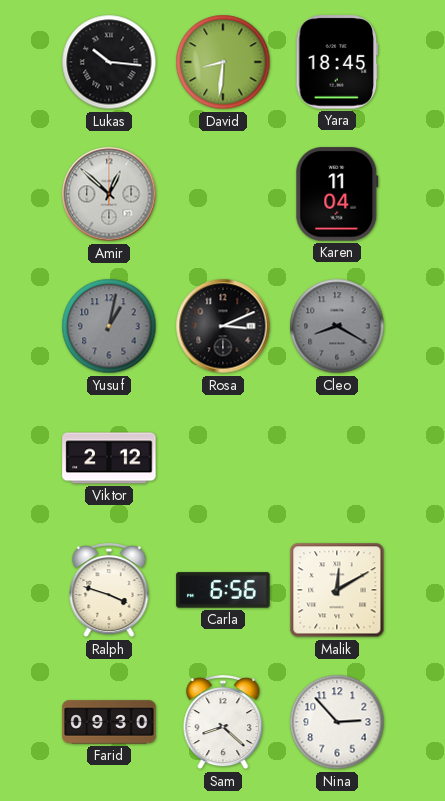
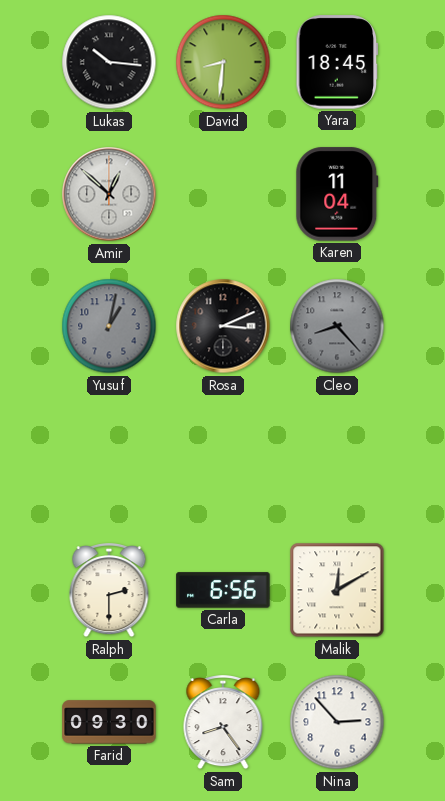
Cleo: 8:20 -> 8:23
Viktor: 2:12 -> none
Ralph: 3:48 -> 2:30
Sam: 8:22 -> 8:24
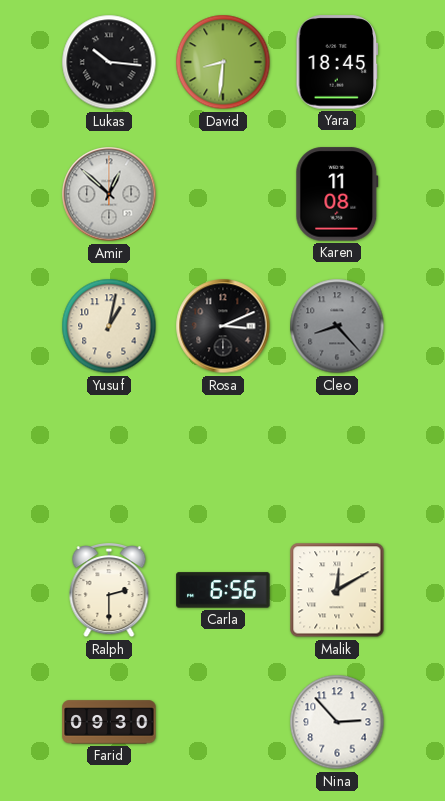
Karen: 11:04 -> 11:08
Yusuf dial: grey -> cream
Sam: 8:24 -> none
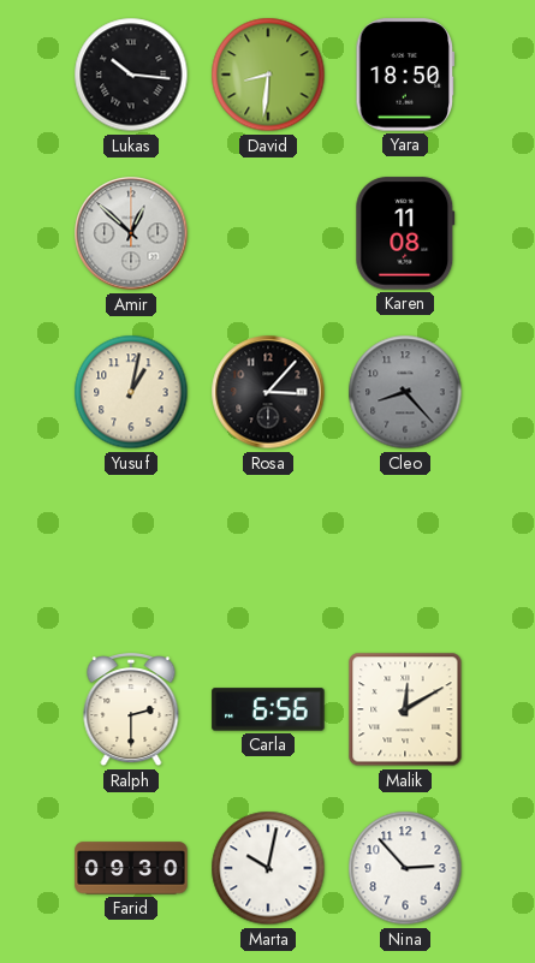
Yara: 18:45 -> 18:50
Rosa: 3:11 -> 3:07
Marta: none -> 10:02
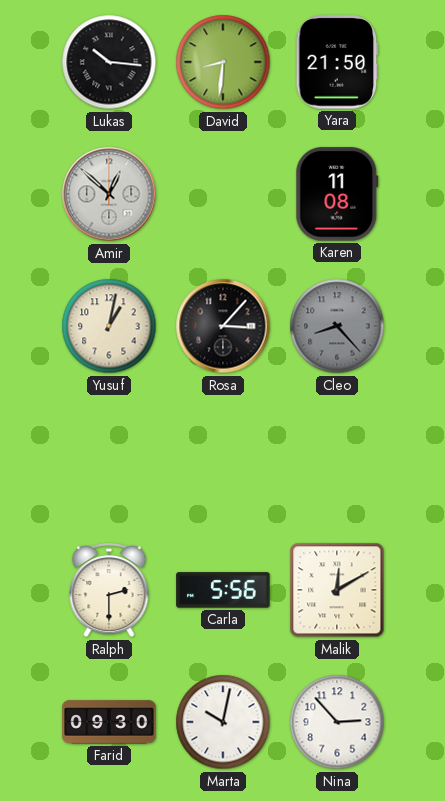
Yara: 18:50 -> 21:50
Carla: 6:56 -> 5:56
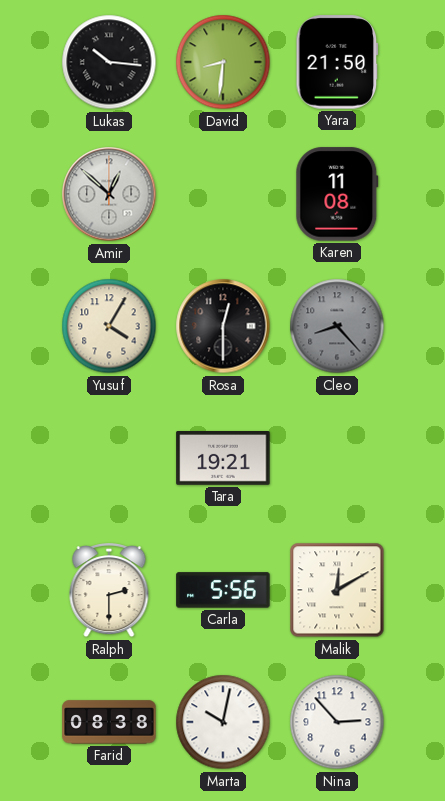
Yusuf: 1:02 -> 4:05
Rosa: 3:07 -> 12:30
Tara: none -> 19:21
Farid: 09:30 -> 08:38
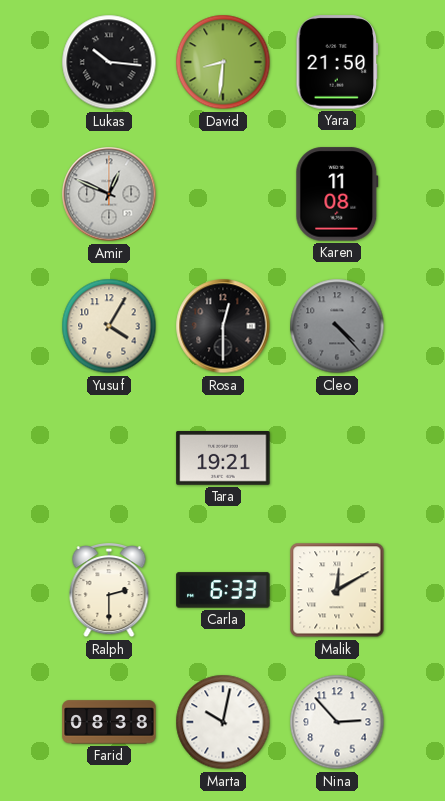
Amir: 12:52 -> 12:49
Cleo: 8:23 -> 4:23
Carla: 5:56 -> 6:33
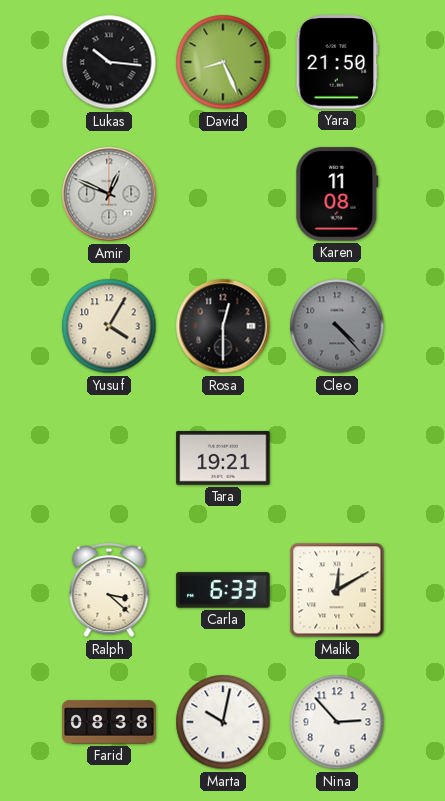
David: 8:31 -> 8:26
Ralph: 2:30 -> 3:22
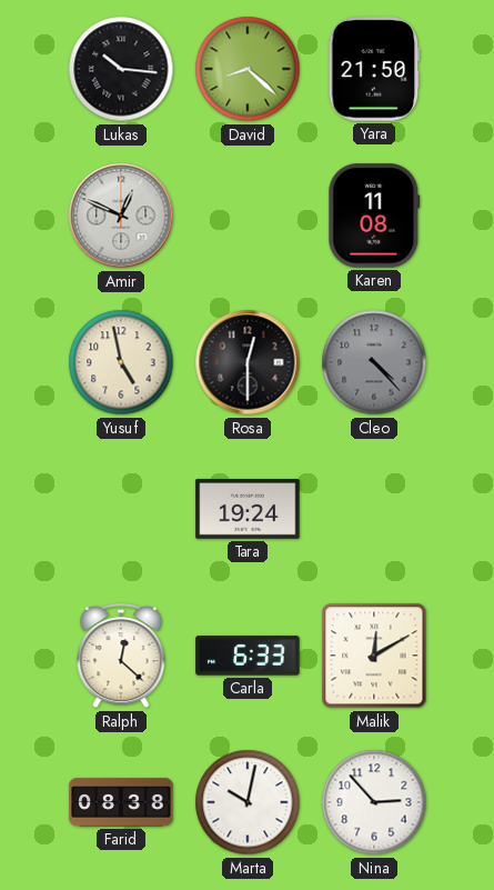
David: 8:26 -> 8:22
Yusuf: 4:05 -> 4:58
Tara: 19:21 -> 19:24
Ralph: 3:22 -> 12:22
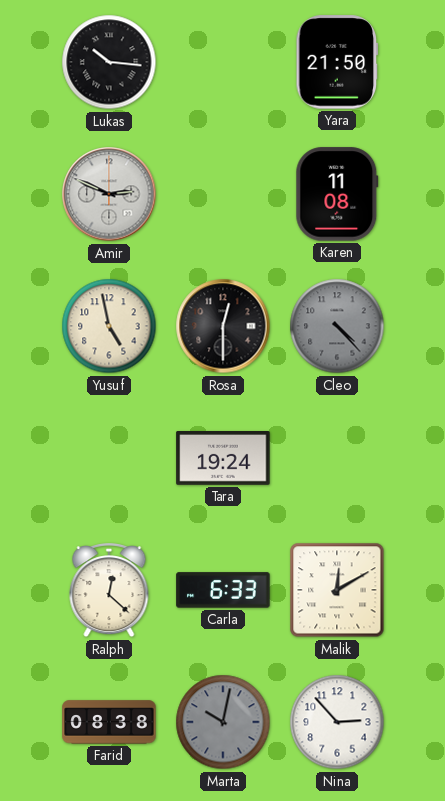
David: 8:22 -> none
Amir: 12:49 -> 2:49
Marta dial: white -> grey
